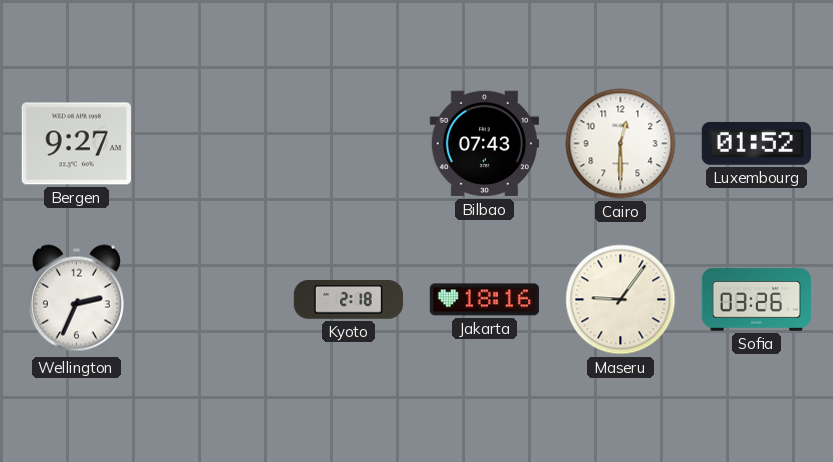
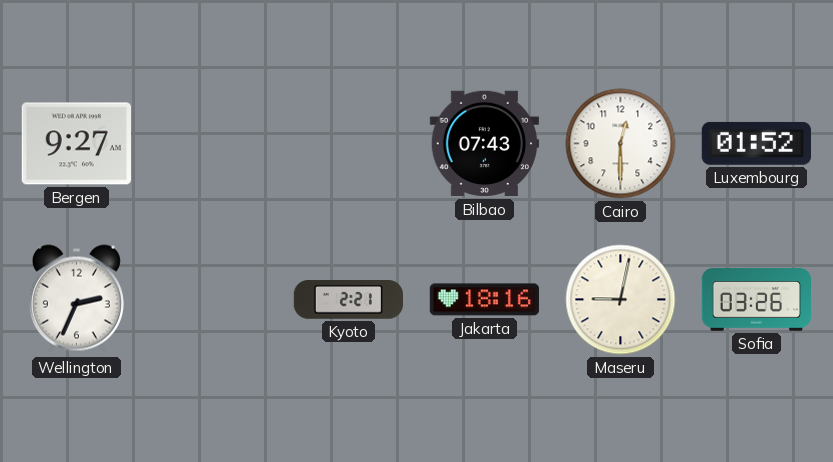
Kyoto: 2:18 -> 2:21
Maseru: 9:06 -> 9:02
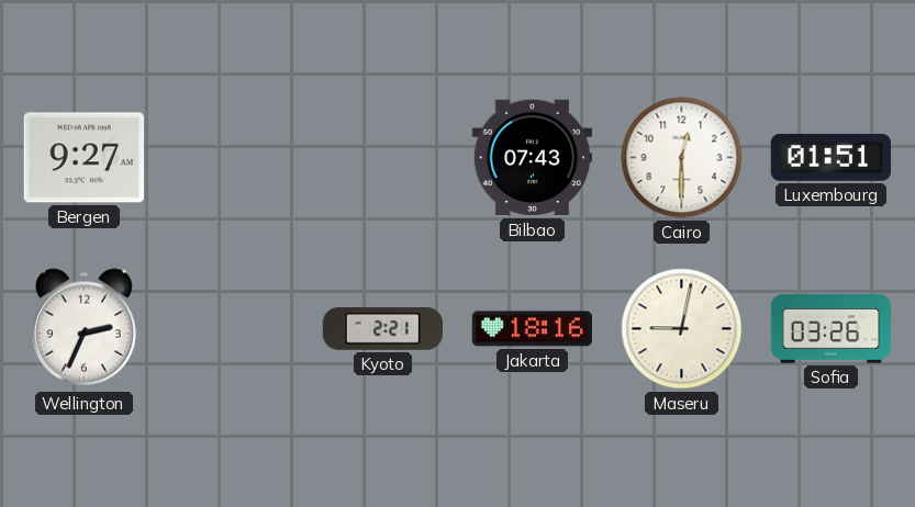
Luxembourg: 01:52 -> 01:51
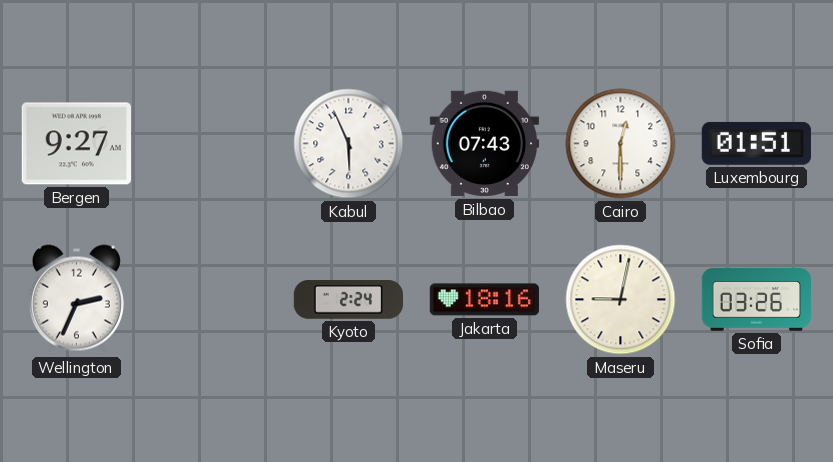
Kabul: none -> 5:56
Kyoto: 2:21 -> 2:24
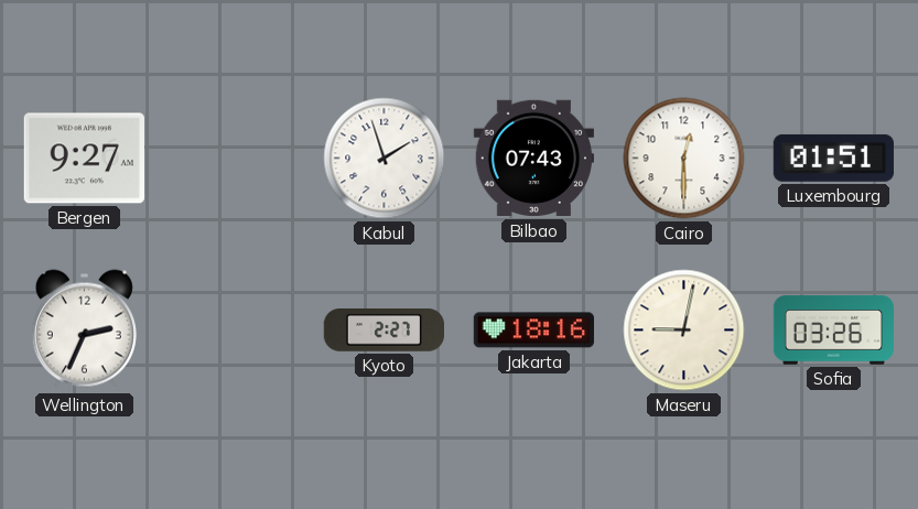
Kabul: 5:56 -> 1:57
Kyoto: 2:24 -> 2:27
